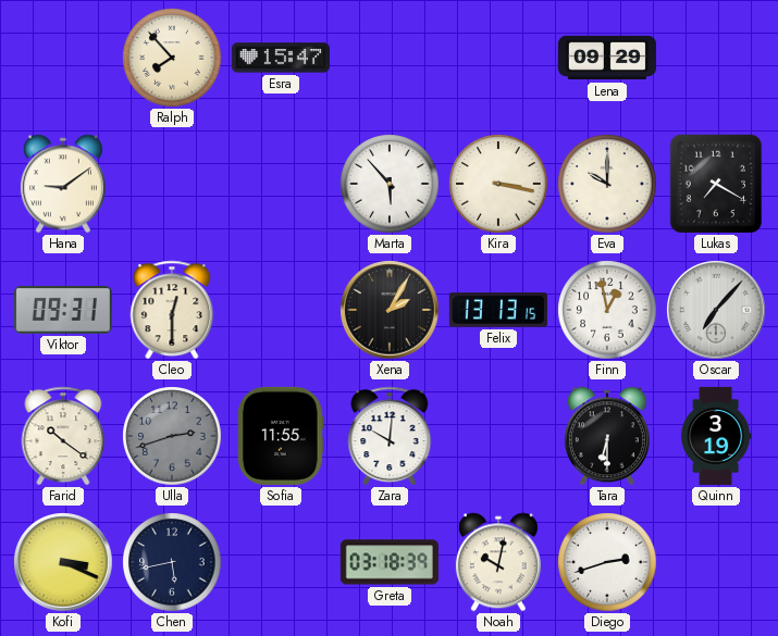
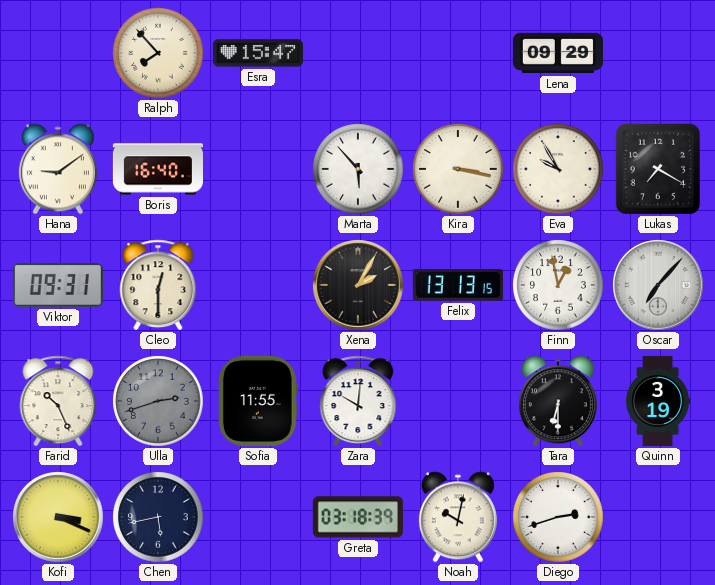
Boris: none -> 16:40
Eva: 10:00 -> 9:55
Farid: 10:21 -> 10:26
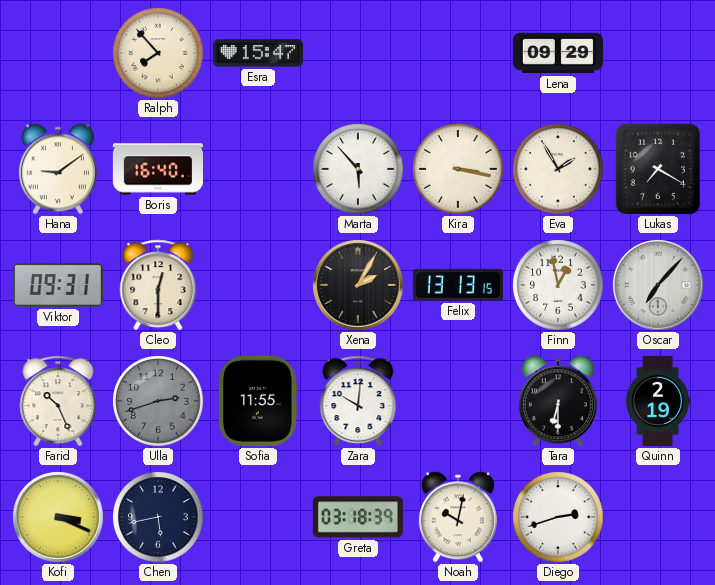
Eva: 9:55 -> 1:55
Quinn: 3:19 -> 2:19
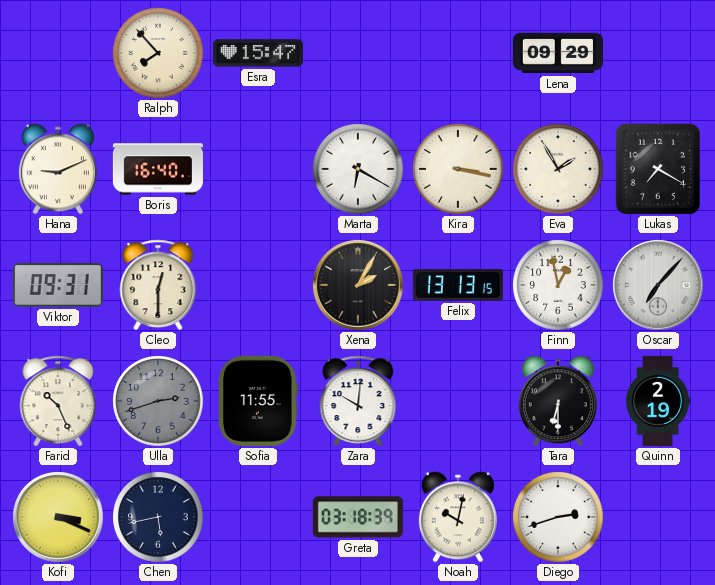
Hana: 9:09 -> 9:11
Marta: 5:53 -> 6:20
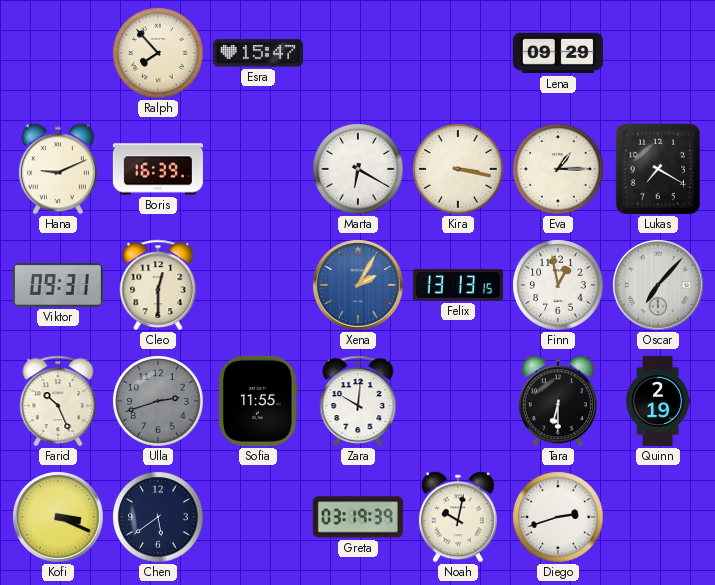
Boris: 16:40 -> 16:39
Eva: 1:55 -> 1:15
Xena dial: black -> blue
Chen: 5:43 -> 5:39
Greta: 03:18 -> 03:19
